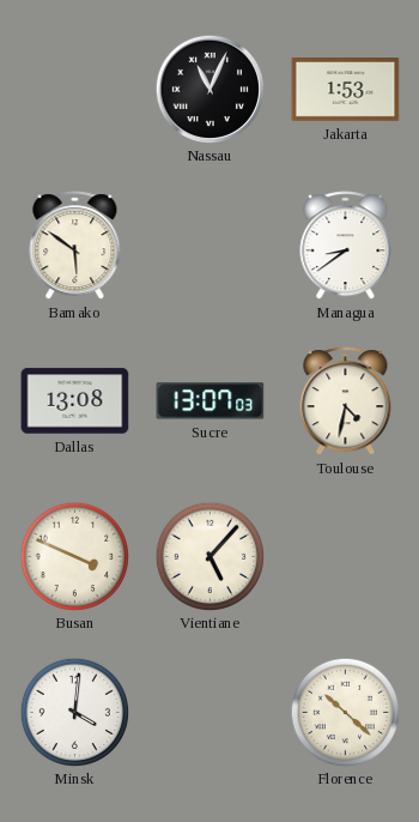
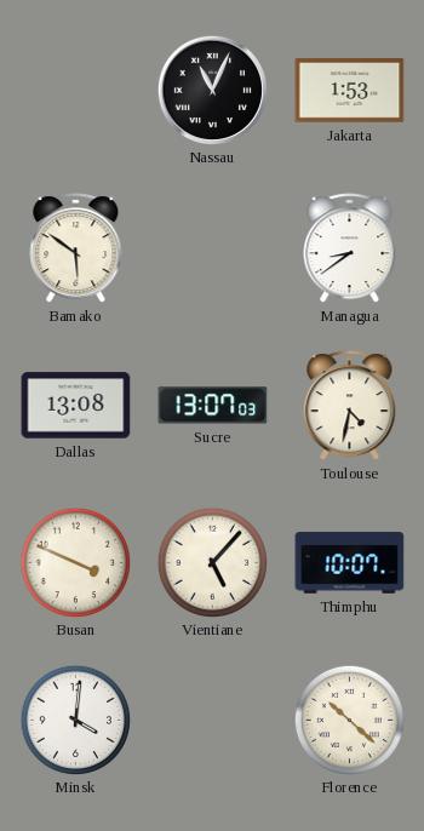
Thimphu: none -> 10:07
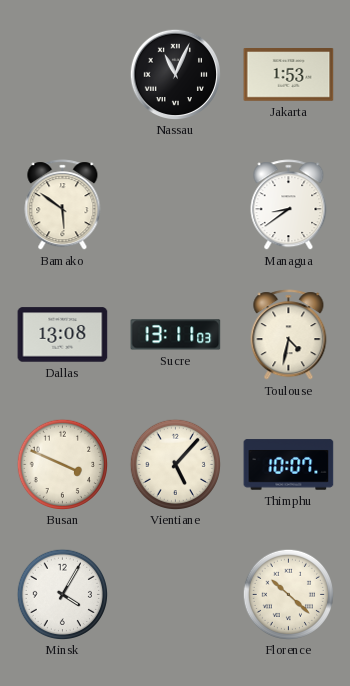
Sucre: 13:07 -> 13:11
Minsk: 4:01 -> 4:05
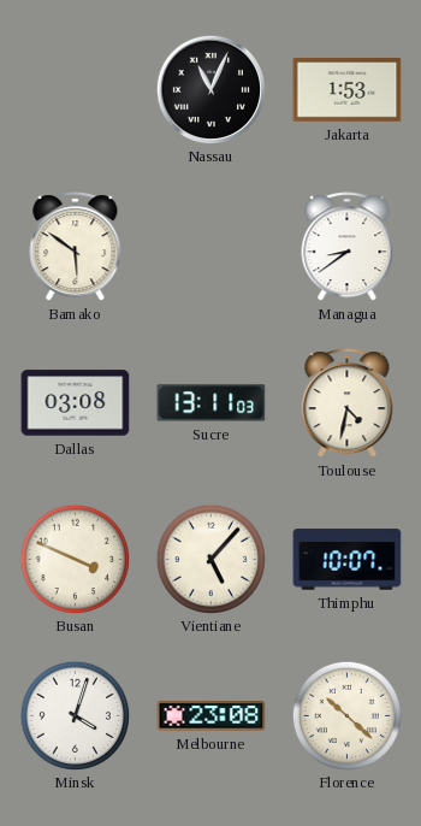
Dallas: 13:08 -> 03:08
Minsk: 4:05 -> 4:03
Melbourne: none -> 23:08
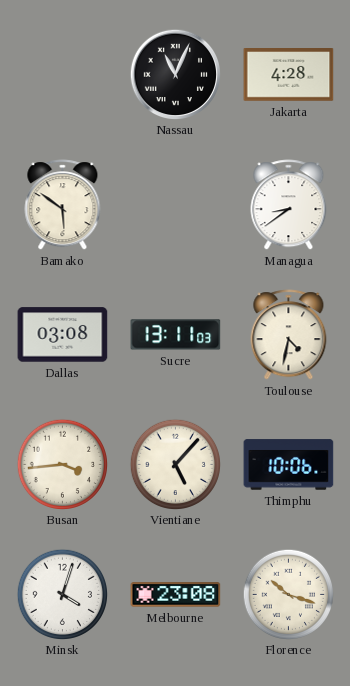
Jakarta: 1:53 -> 4:28
Busan: 3:49 -> 3:44
Thimphu: 10:07 -> 10:06
Florence: 10:22 -> 10:18
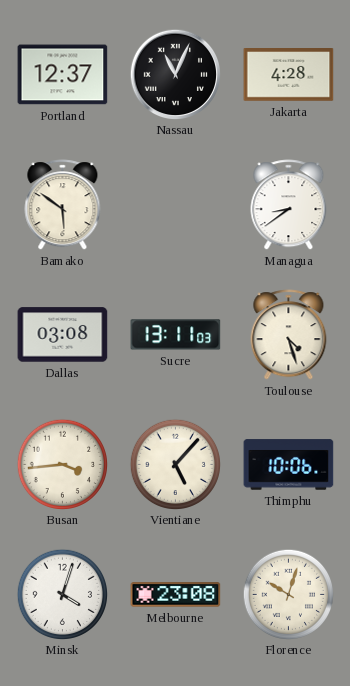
Portland: none -> 12:37
Toulouse: 4:32 -> 4:27
Florence: 10:18 -> 10:03
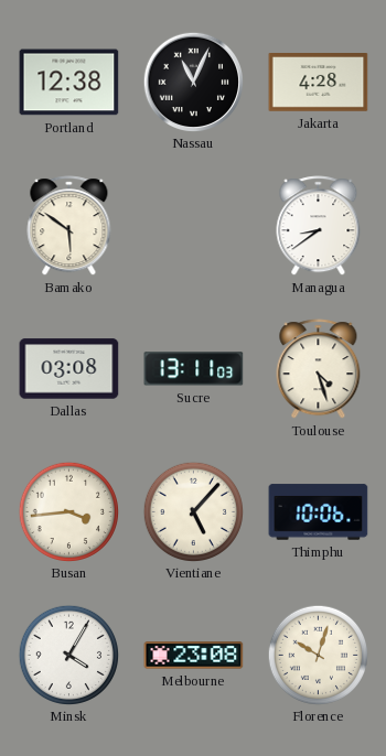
Portland: 12:37 -> 12:38
Minsk: 4:03 -> 4:05
